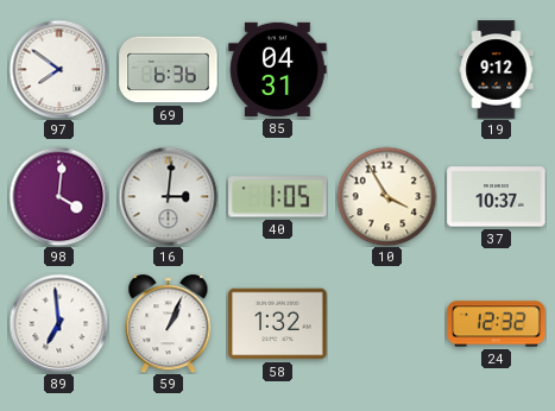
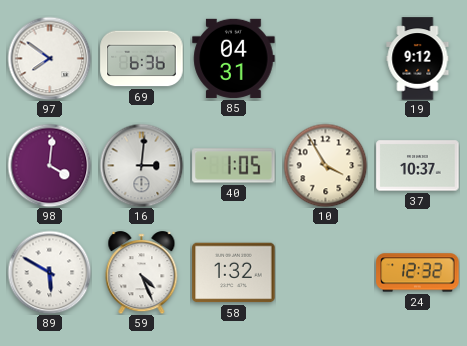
89: 6:59 -> 5:50
59: 1:04 -> 4:26
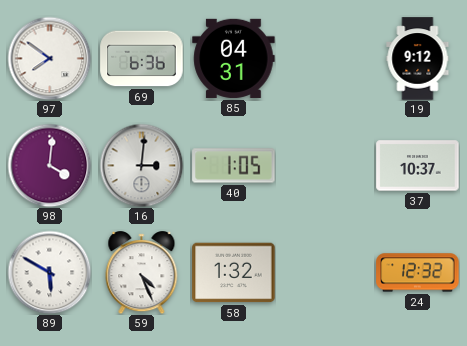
10: 3:55 -> none
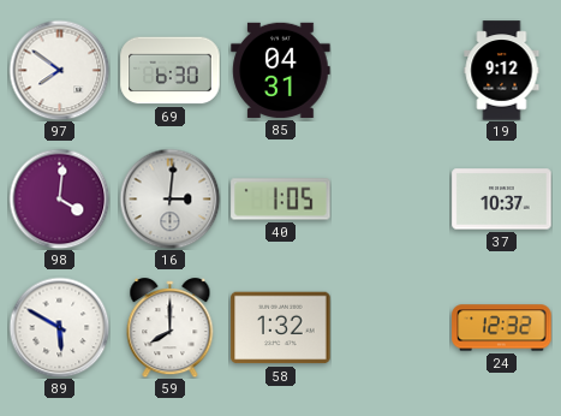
69: 6:36 -> 6:30
59: 4:26 -> 8:00
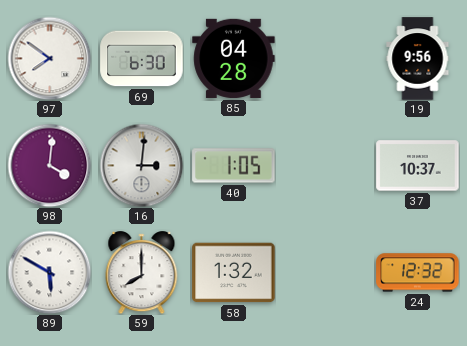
85: 04:31 -> 04:28
19: 9:12 -> 9:56
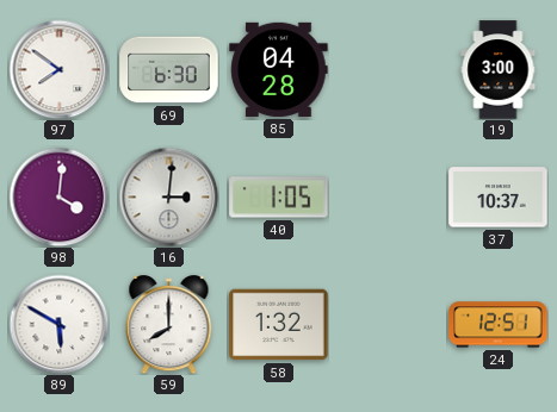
19: 9:56 -> 3:00
24: 12:32 -> 12:51
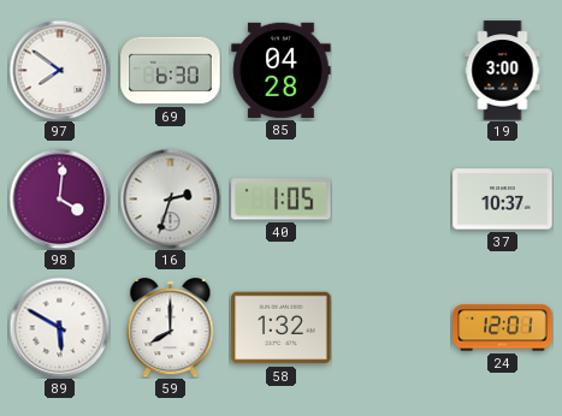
16: 3:01 -> 2:33
24: 12:51 -> 12:01
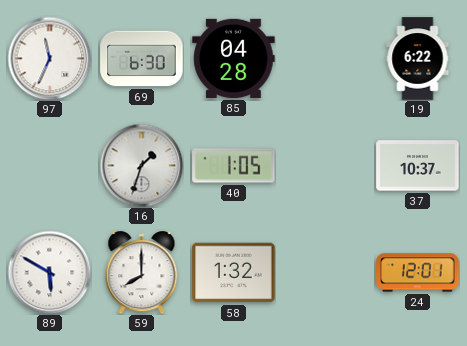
97: 7:51 -> 11:34
19: 3:00 -> 6:22
98: 4:01 -> none
16: 2:33 -> 1:33
